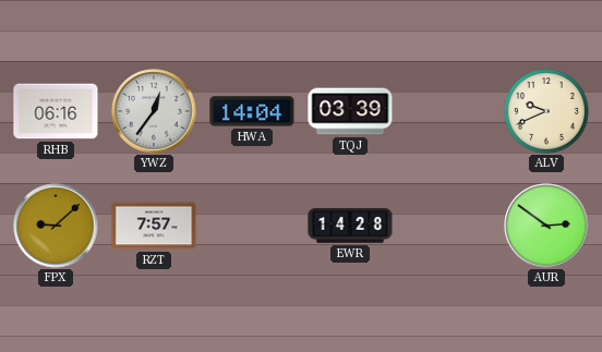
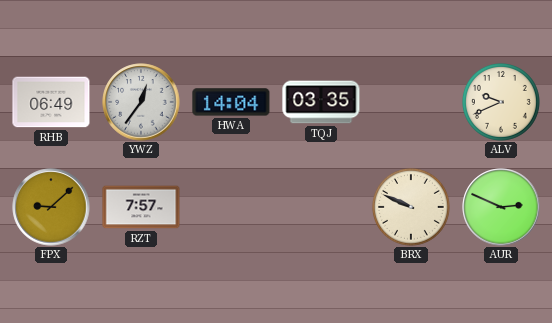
RHB: 06:16 -> 06:49
TQJ: 03:39 -> 03:35
EWR: 14:28 -> none
BRX: none -> 9:49
AUR: 2:51 -> 2:49
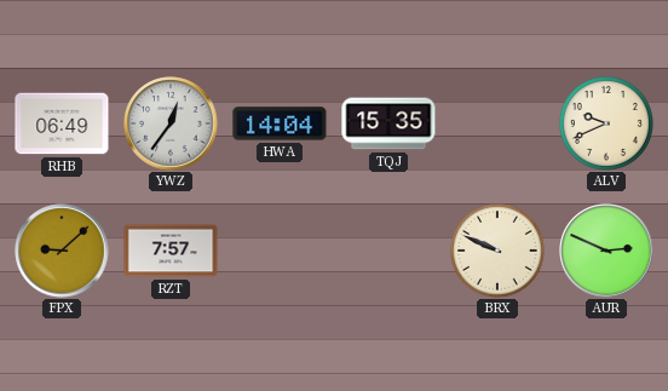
TQJ: 03:35 -> 15:35
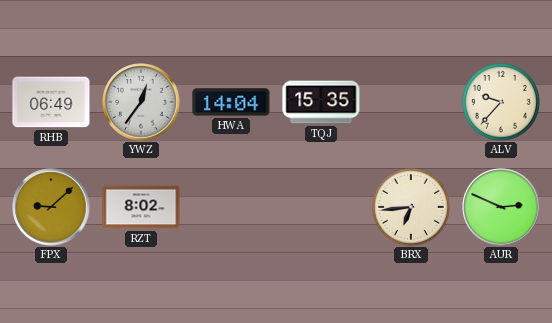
ALV: 9:41 -> 9:37
RZT: 7:57 -> 8:02
BRX: 9:49 -> 6:44
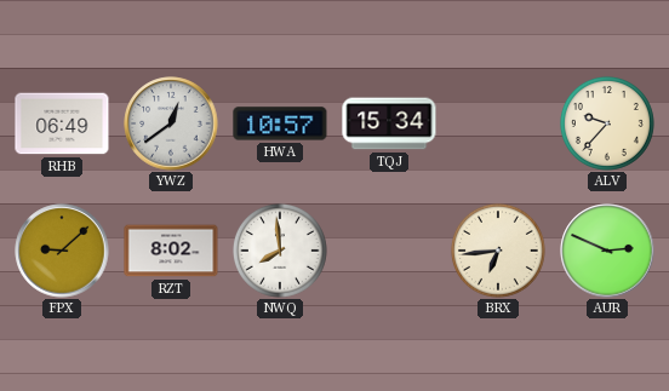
YWZ: 12:36 -> 12:39
HWA: 14:04 -> 10:57
TQJ: 15:35 -> 15:34
NWQ: none -> 7:59
